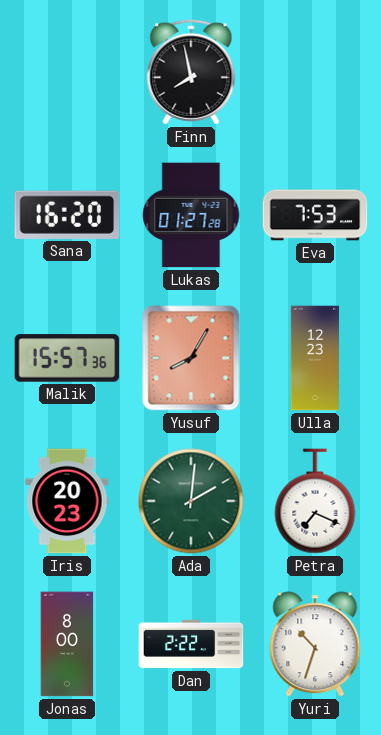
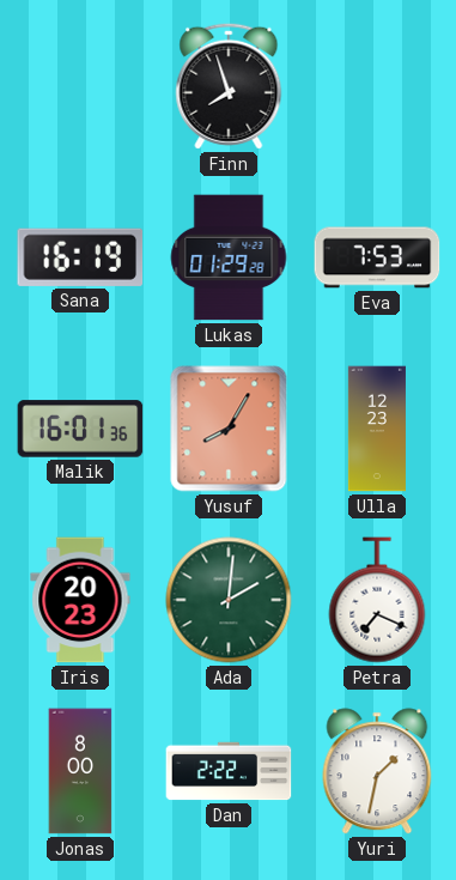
Finn: 7:58 -> 7:57
Sana: 16:20 -> 16:19
Lukas: 01:27 -> 01:29
Malik: 15:57 -> 16:01
Yuri: 10:33 -> 1:32
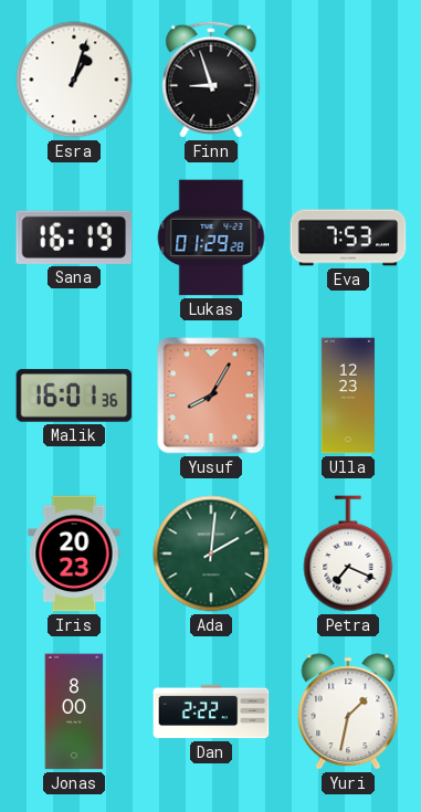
Esra: none -> 1:03
Finn: 7:57 -> 8:57
